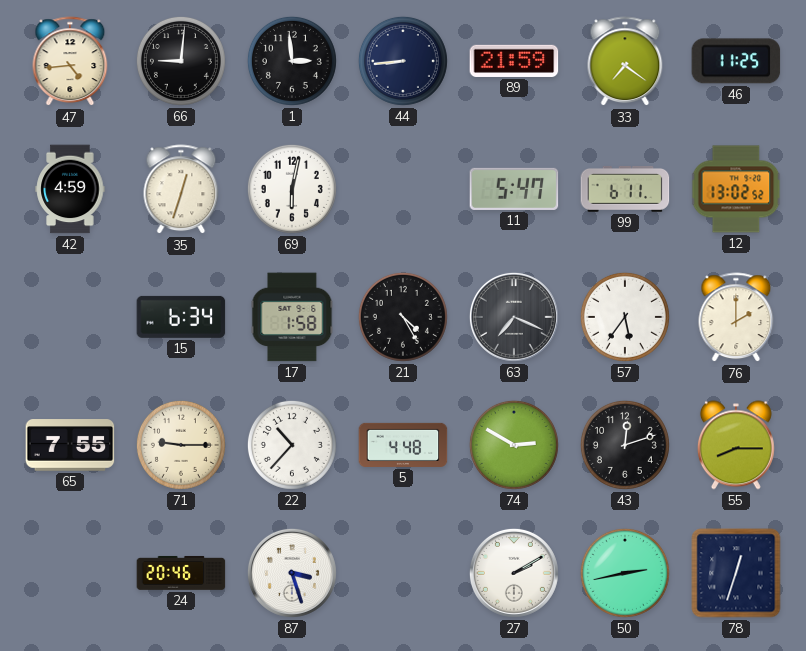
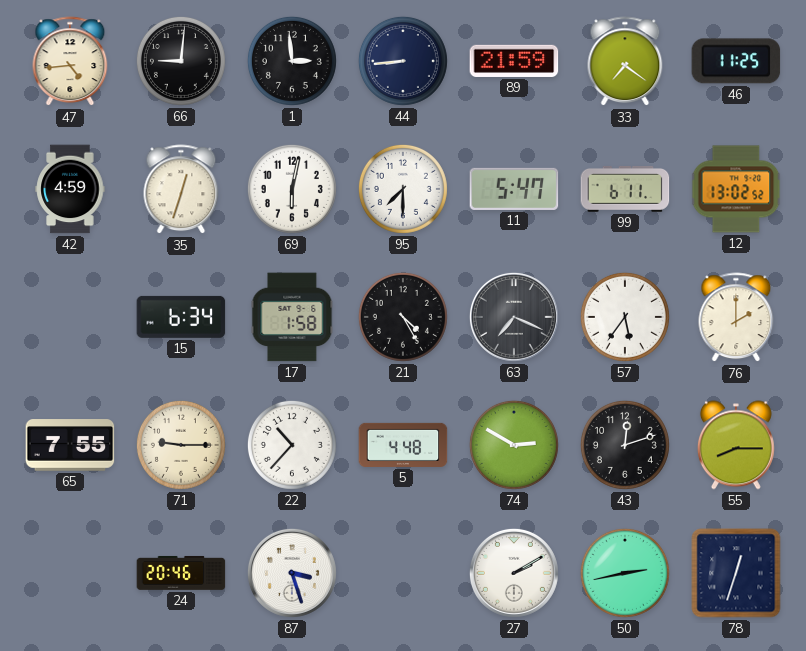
95: none -> 7:30
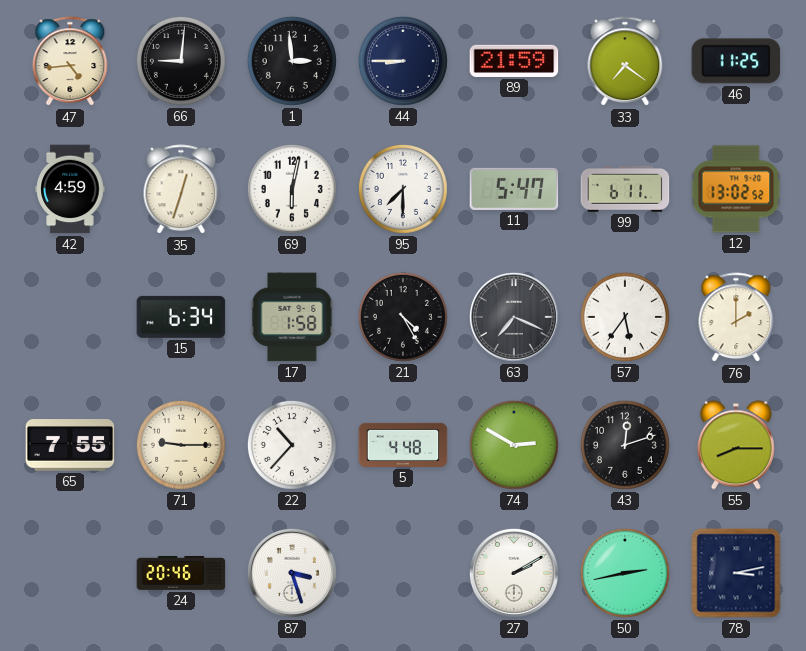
44: 8:44 -> 8:45
78: 12:33 -> 3:13
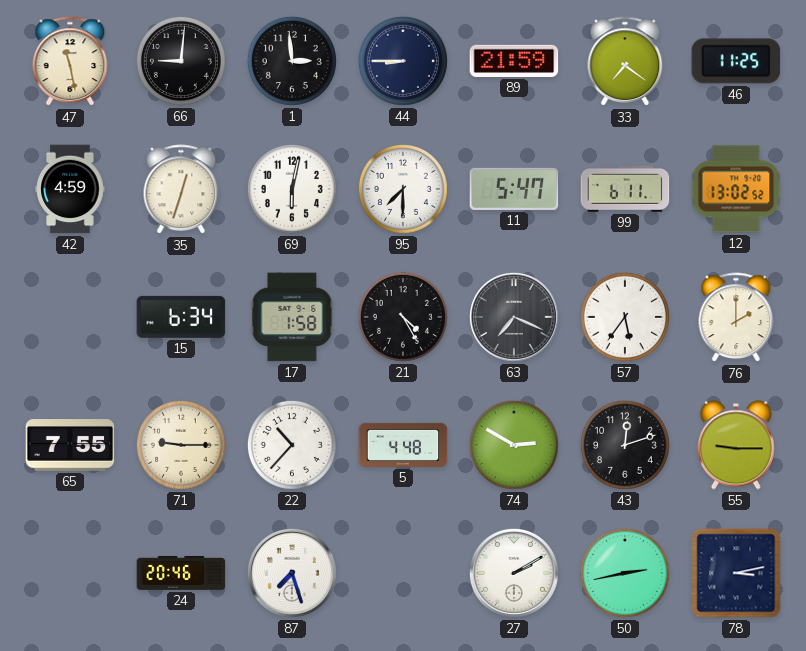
47: 4:44 -> 11:28
55: 8:15 -> 9:15
87: 3:27 -> 7:27
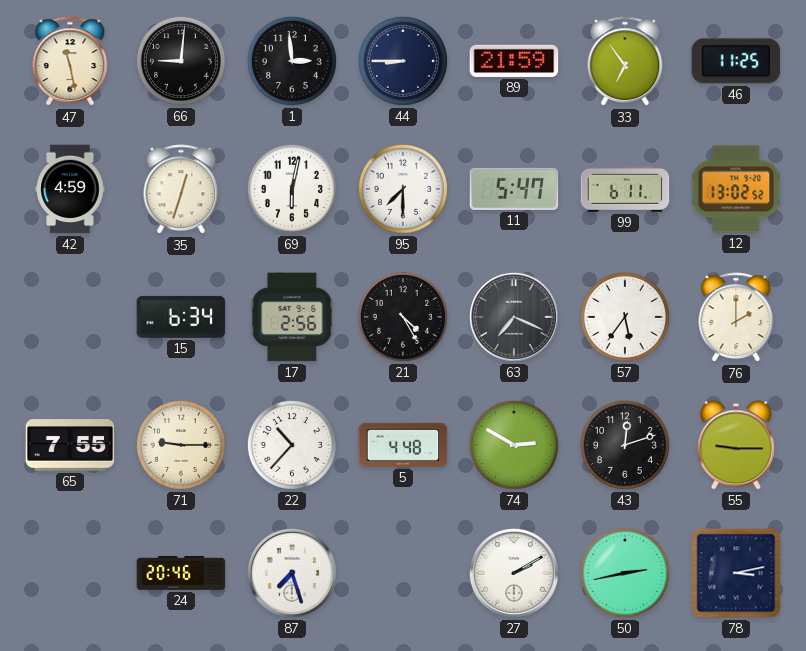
33: 7:21 -> 6:54
17: 1:58 -> 2:56
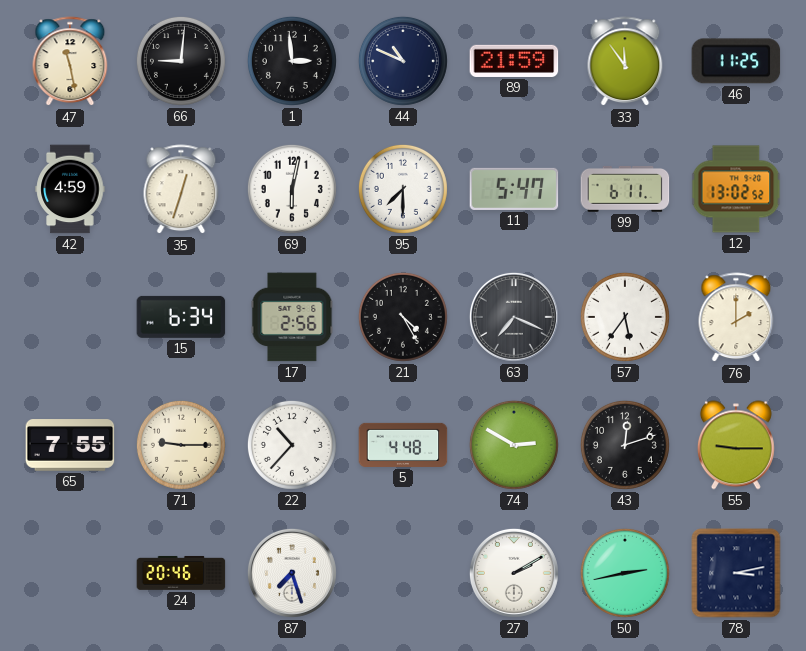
44: 8:45 -> 10:49
33: 6:54 -> 11:54
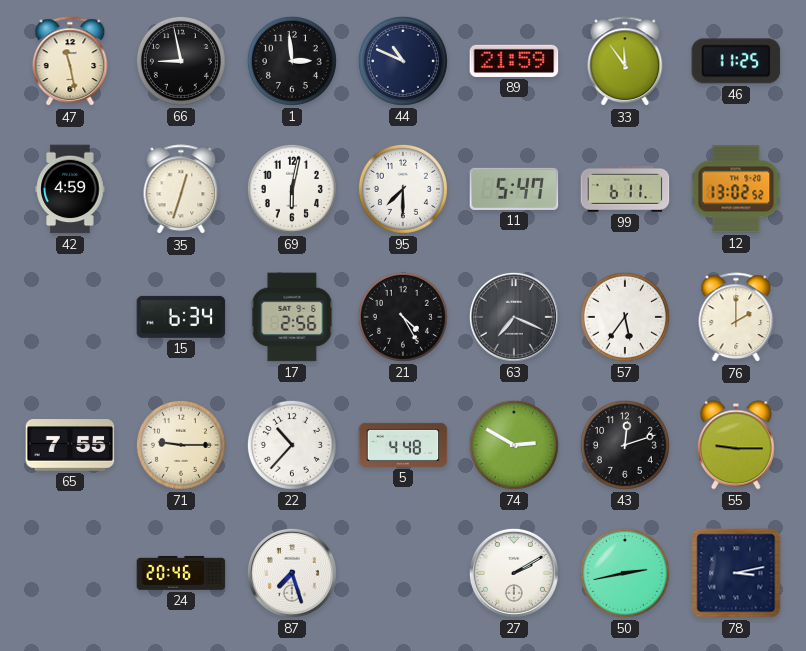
66: 9:01 -> 8:58
